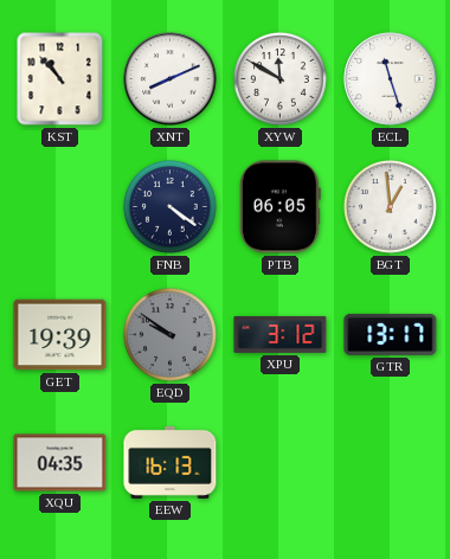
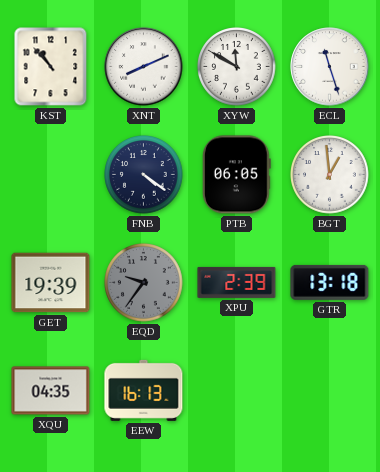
EQD: 9:51 -> 9:36
XPU: 3:12 -> 2:39
GTR: 13:17 -> 13:18
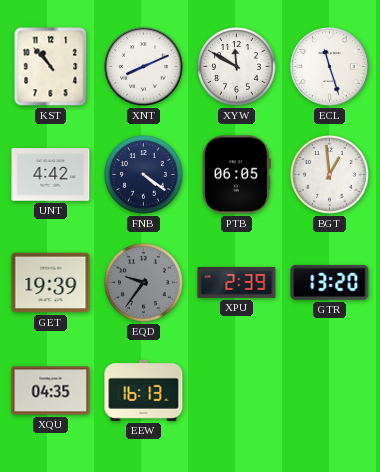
UNT: none -> 4:42
GTR: 13:18 -> 13:20
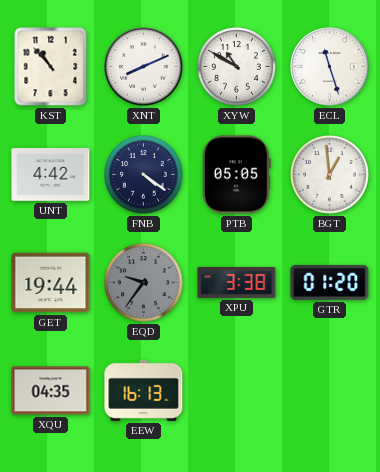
XYW: 11:50 -> 10:50
PTB: 06:05 -> 05:05
GET: 19:39 -> 19:44
XPU: 2:39 -> 3:38
GTR: 13:20 -> 01:20
